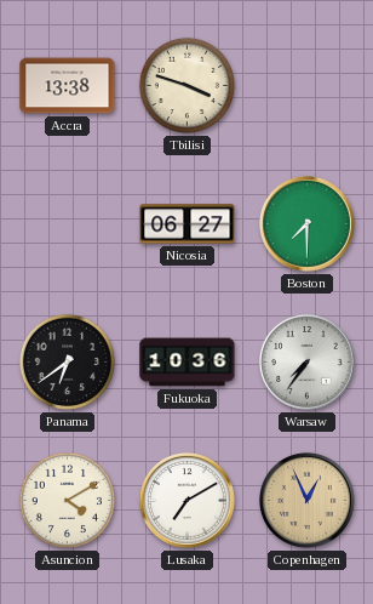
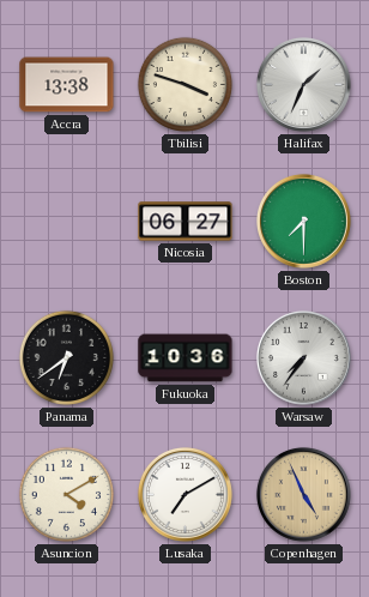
Halifax: none -> 1:34
Copenhagen: 12:56 -> 4:56
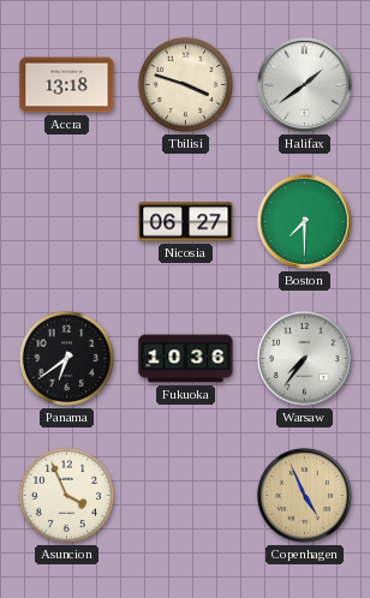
Accra: 13:38 -> 13:18
Halifax: 1:34 -> 1:39
Asuncion: 4:10 -> 3:56
Lusaka: 7:10 -> none
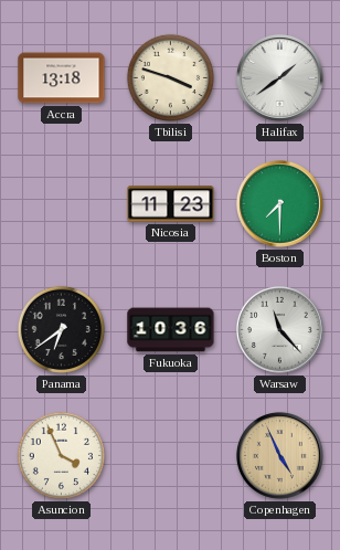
Nicosia: 06:27 -> 11:23
Warsaw: 7:36 -> 11:23
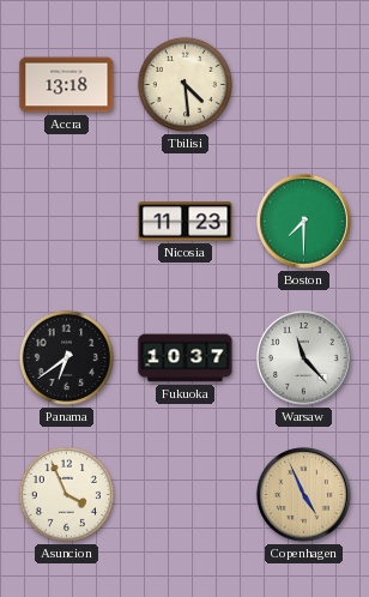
Tbilisi: 3:48 -> 4:29
Halifax: 1:39 -> none
Fukuoka: 10:36 -> 10:37
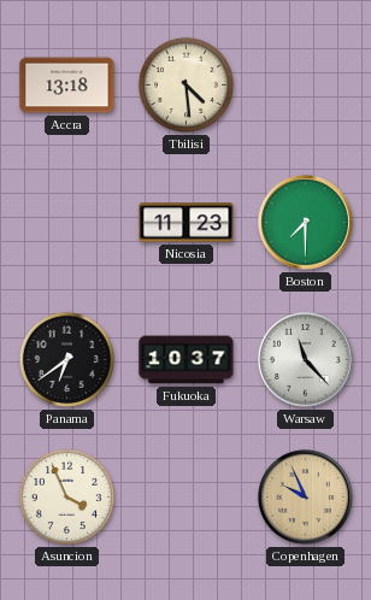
Copenhagen: 4:56 -> 9:56
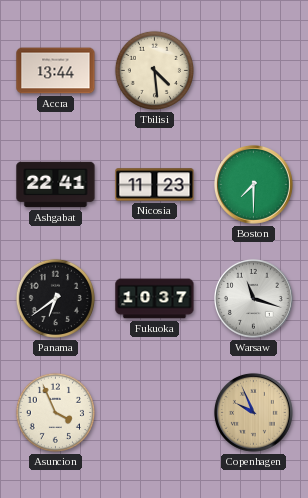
Accra: 13:18 -> 13:44
Ashgabat: none -> 22:41
Warsaw: 11:23 -> 11:18
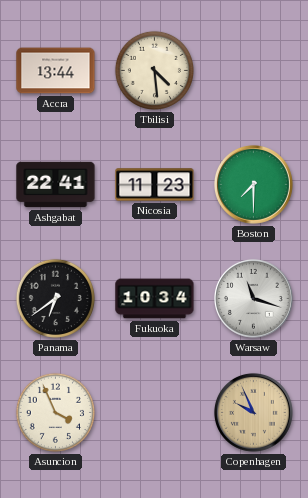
Fukuoka: 10:37 -> 10:34
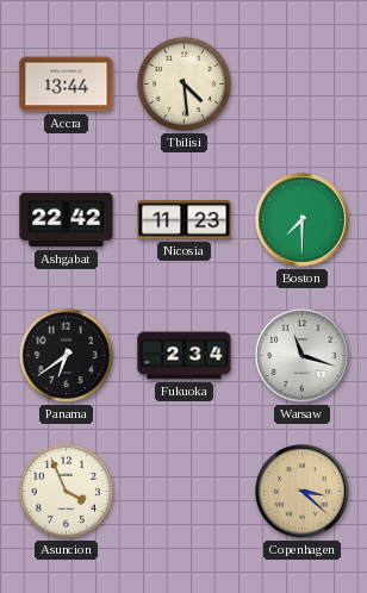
Ashgabat: 22:41 -> 22:42
Fukuoka: 10:34 -> 2:34
Copenhagen: 9:56 -> 3:22
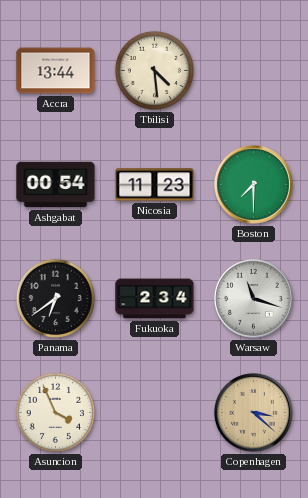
Ashgabat: 22:42 -> 00:54
